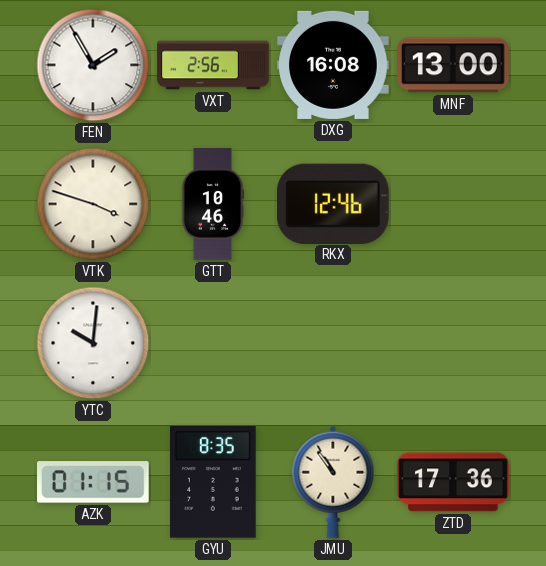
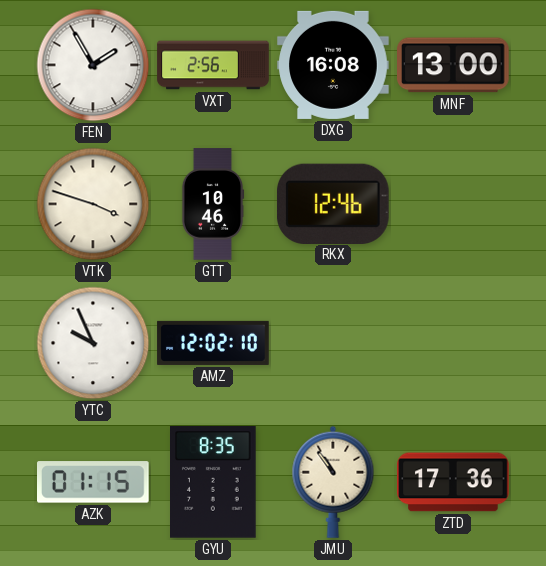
YTC: 10:01 -> 9:56
AMZ: none -> 12:02
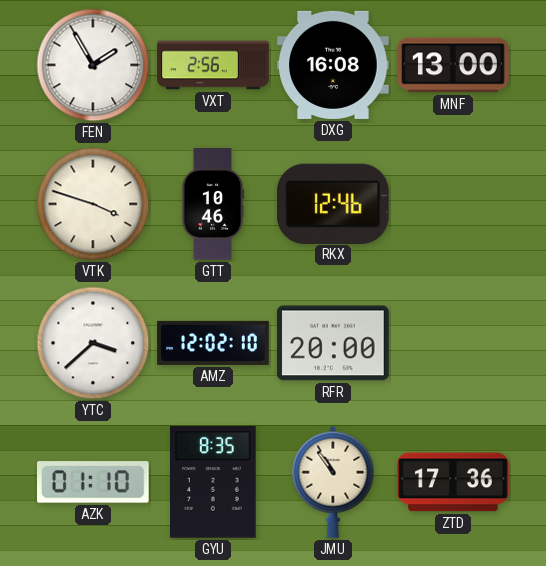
YTC: 9:56 -> 3:38
RFR: none -> 20:00
AZK: 01:15 -> 01:10
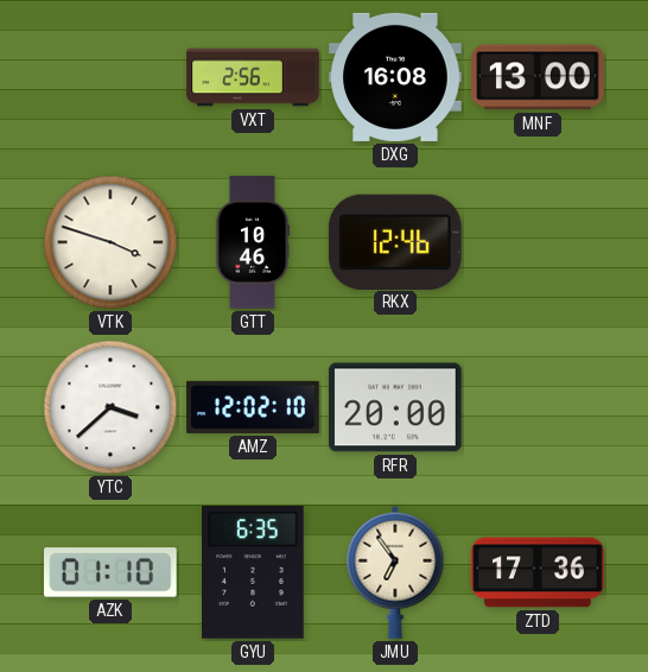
FEN: 1:55 -> none
GYU: 8:35 -> 6:35
JMU: 10:54 -> 6:54
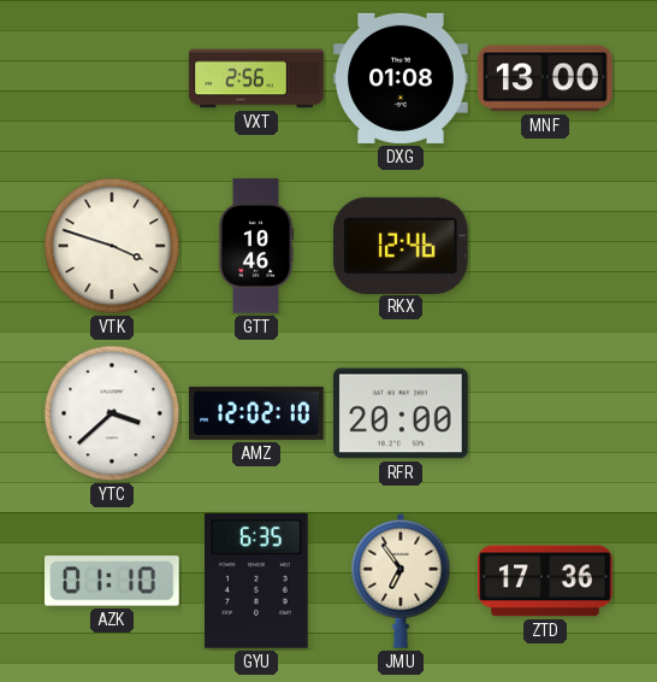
DXG: 16:08 -> 01:08
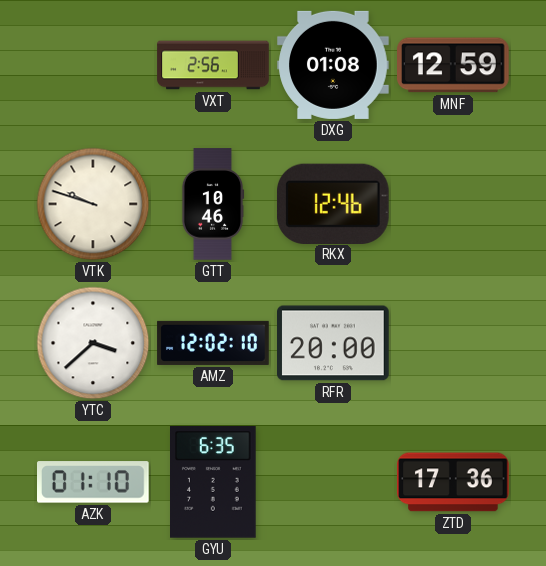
MNF: 13:00 -> 12:59
VTK: 3:48 -> 9:48
JMU: 6:54 -> none
